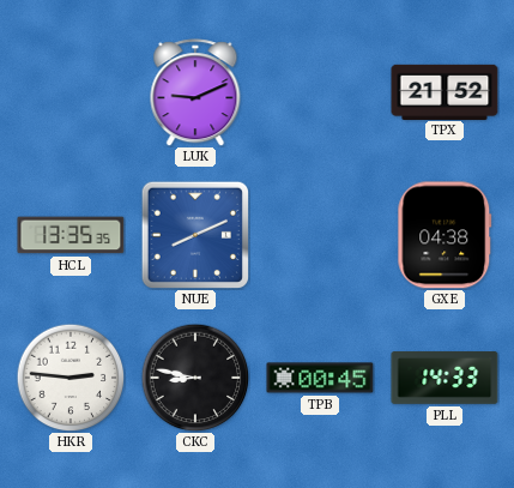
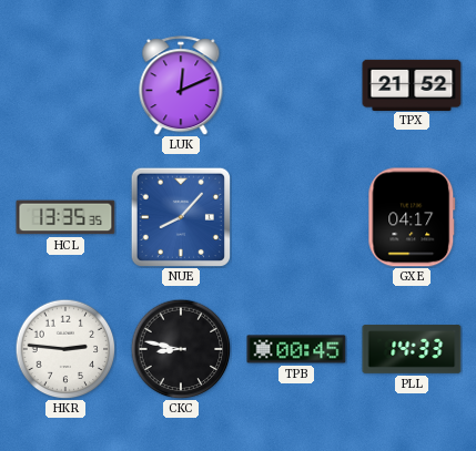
LUK: 9:11 -> 12:11
NUE: 8:11 -> 8:07
GXE: 04:38 -> 04:17
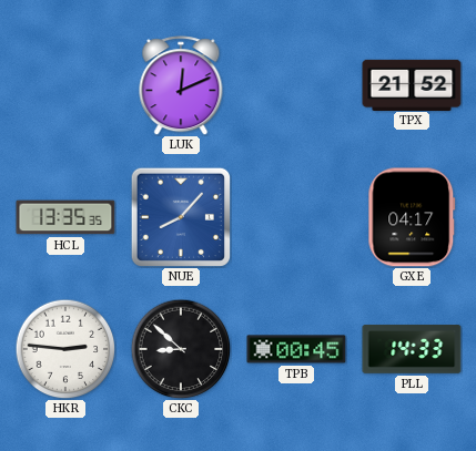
CKC: 8:47 -> 8:52
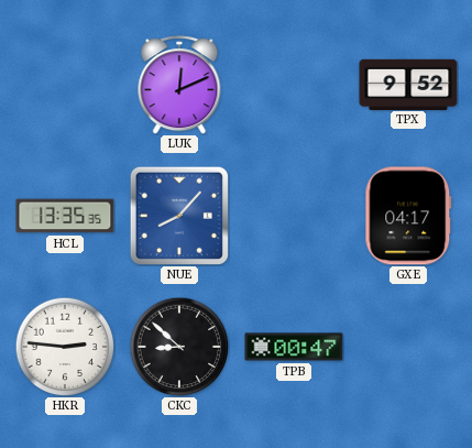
TPX: 21:52 -> 9:52
TPB: 00:45 -> 00:47
PLL: 14:33 -> none
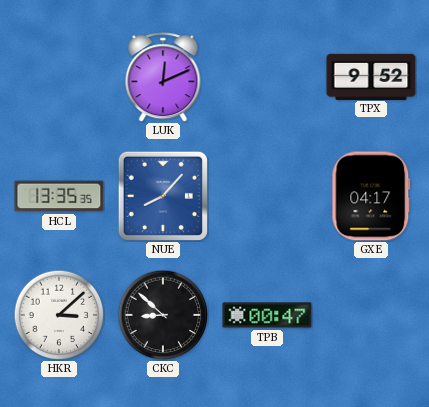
HKR: 2:46 -> 3:08
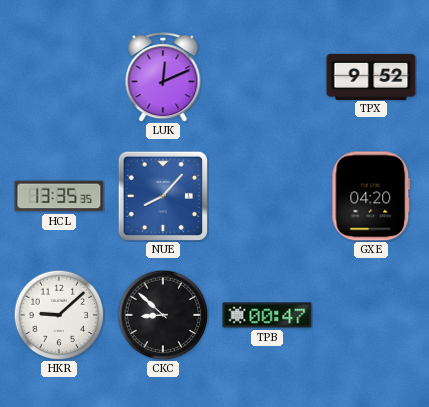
GXE: 04:17 -> 04:20
HKR: 3:08 -> 9:08
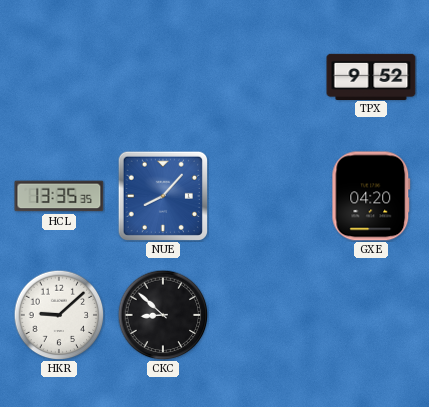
LUK: 12:11 -> none
TPB: 00:47 -> none
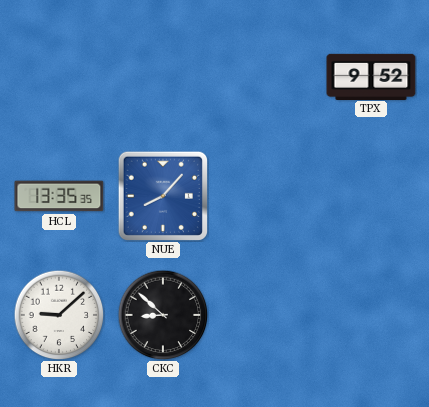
GXE: 04:20 -> none
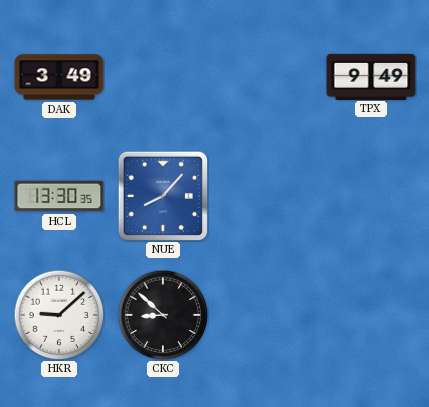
DAK: none -> 3:49
TPX: 9:52 -> 9:49
HCL: 13:35 -> 13:30
